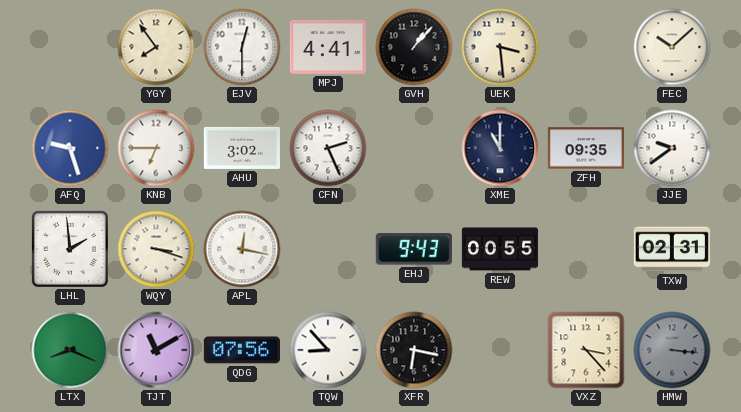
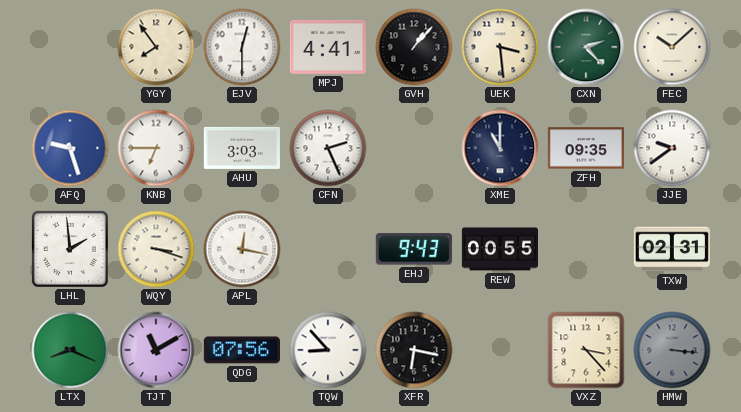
CXN: none -> 2:23
AHU: 3:02 -> 3:03
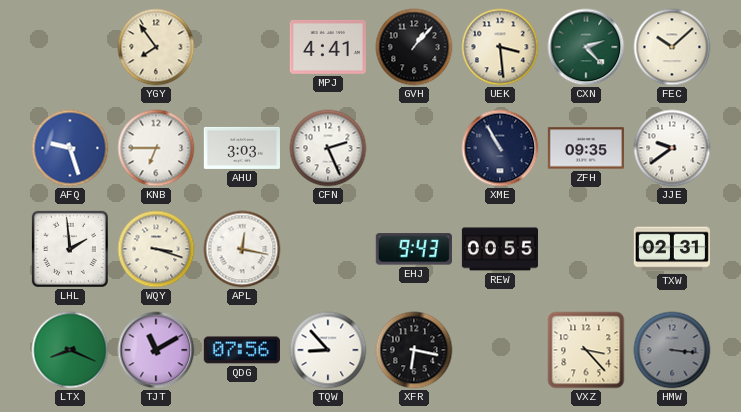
EJV: 12:30 -> none
XME: 11:00 -> 10:55
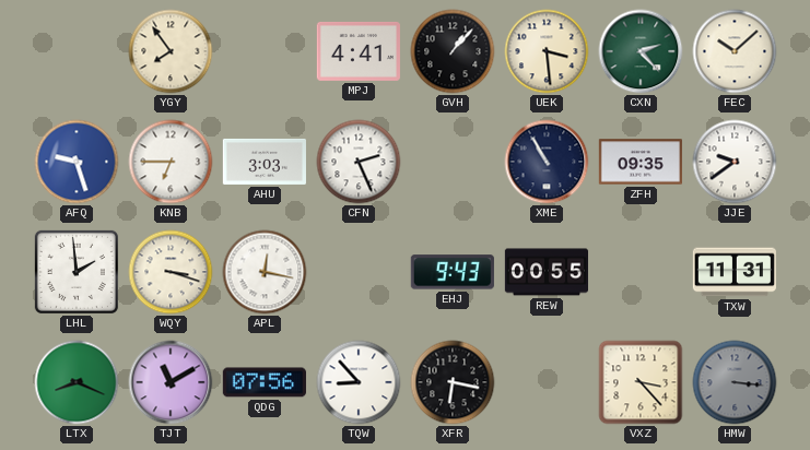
TXW: 02:31 -> 11:31
